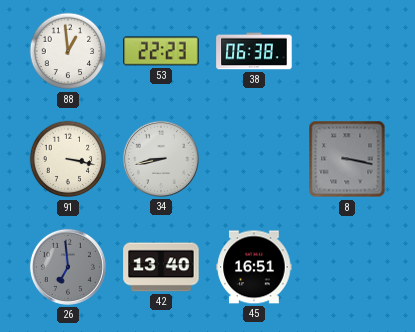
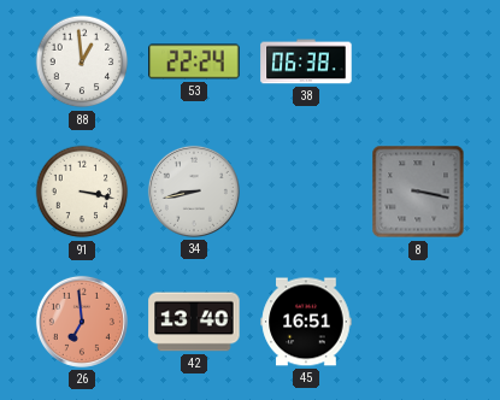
53: 22:23 -> 22:24
26 dial: grey -> salmon
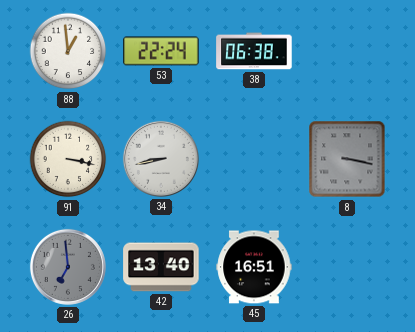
26 dial: salmon -> grey
